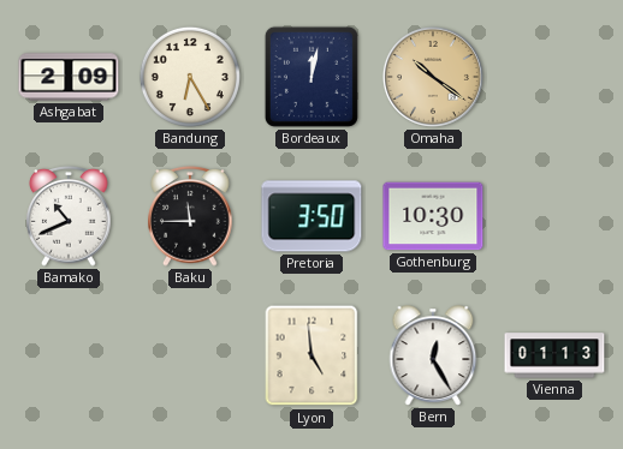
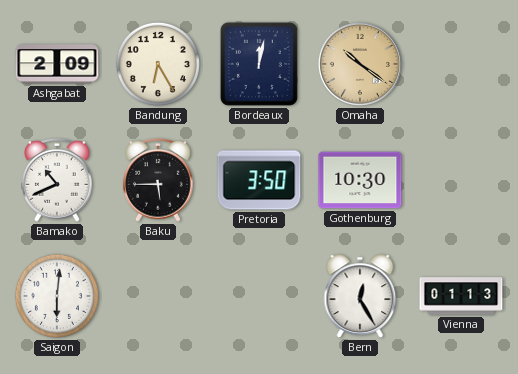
Baku: 11:45 -> 5:45
Saigon: none -> 6:01
Lyon: 4:59 -> none
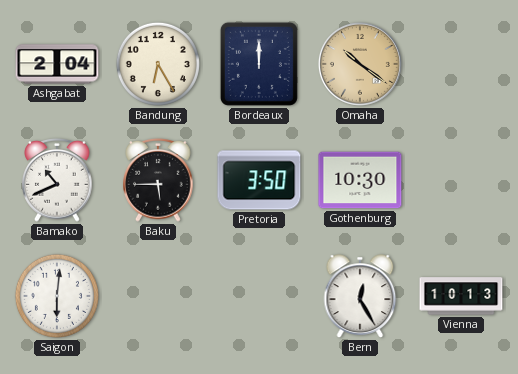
Ashgabat: 2:09 -> 2:04
Bordeaux: 12:02 -> 12:00
Vienna: 01:13 -> 10:13
